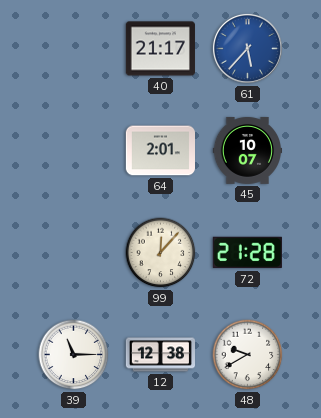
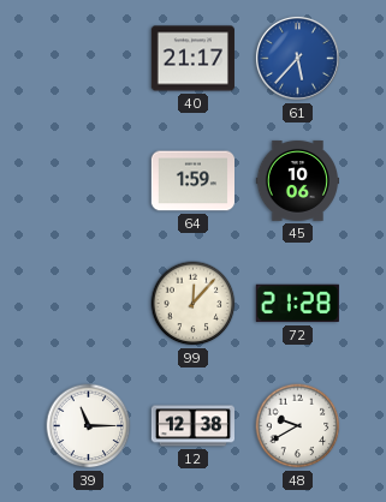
64: 2:01 -> 1:59
45: 10:07 -> 10:06
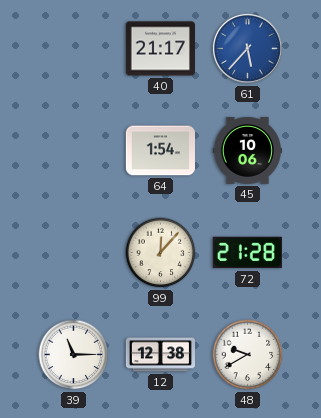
64: 1:59 -> 1:54
